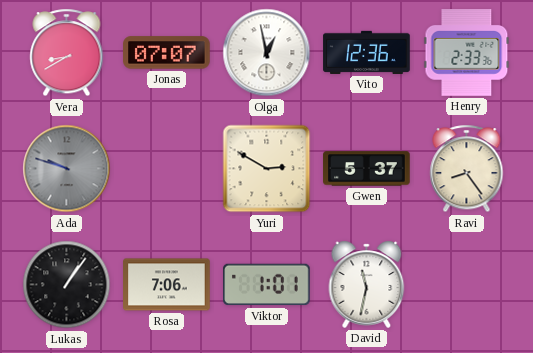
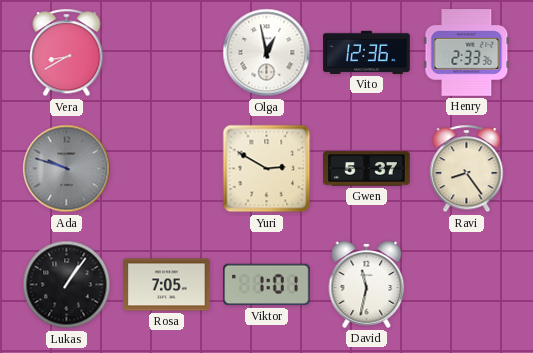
Jonas: 07:07 -> none
Rosa: 7:06 -> 7:05
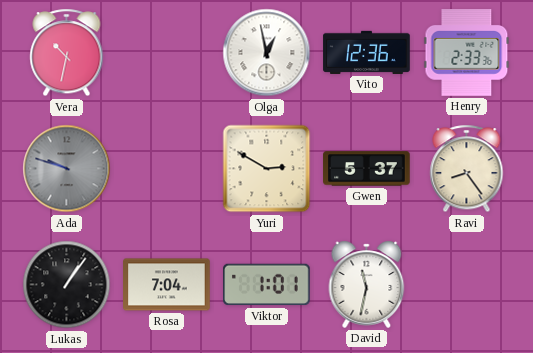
Vera: 8:40 -> 10:32
Rosa: 7:05 -> 7:04
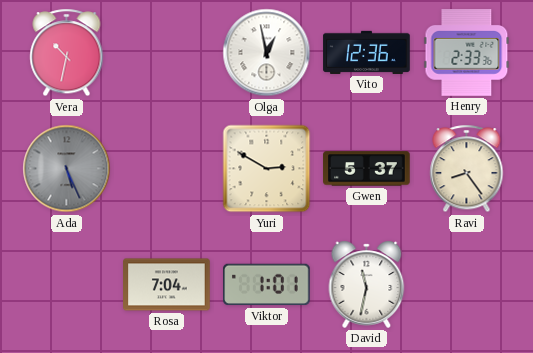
Ada: 9:48 -> 5:26
Lukas: 1:06 -> none
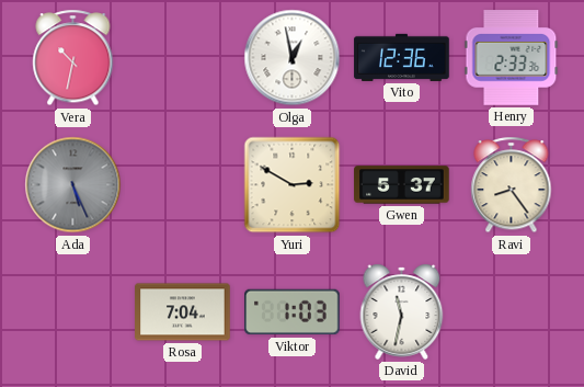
Viktor: 1:01 -> 1:03
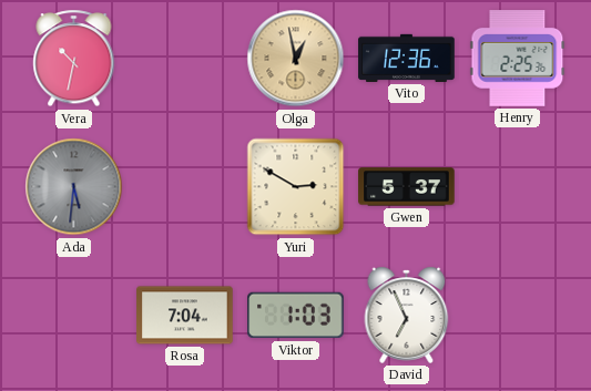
Olga dial: white -> champagne
Henry: 2:33 -> 2:25
Ada: 5:26 -> 5:31
Ravi: 8:24 -> none
David: 11:32 -> 6:56
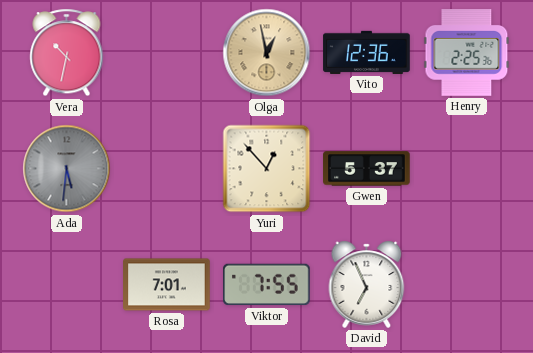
Yuri: 2:50 -> 12:53
Rosa: 7:04 -> 7:01
Viktor: 1:03 -> 7:55
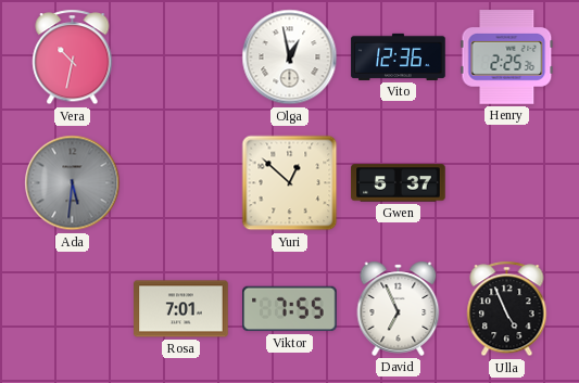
Olga dial: champagne -> white
Yuri: 12:53 -> 12:52
Ulla: none -> 4:56
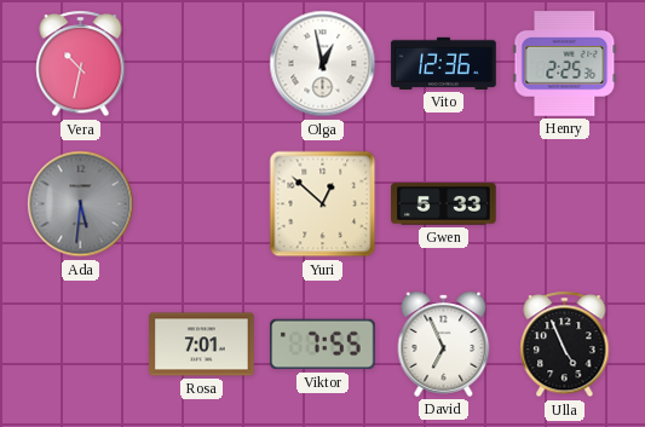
Gwen: 5:37 -> 5:33
